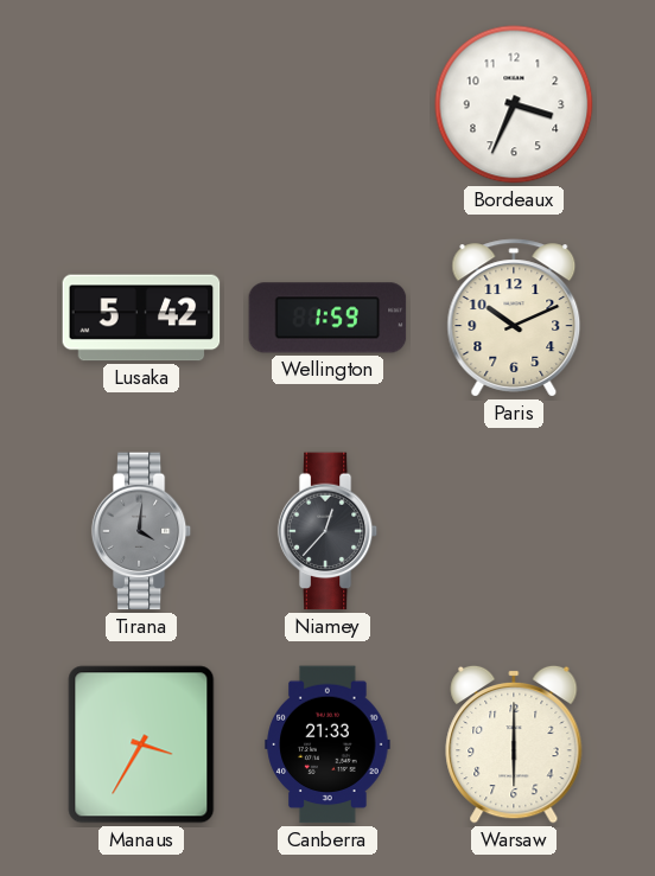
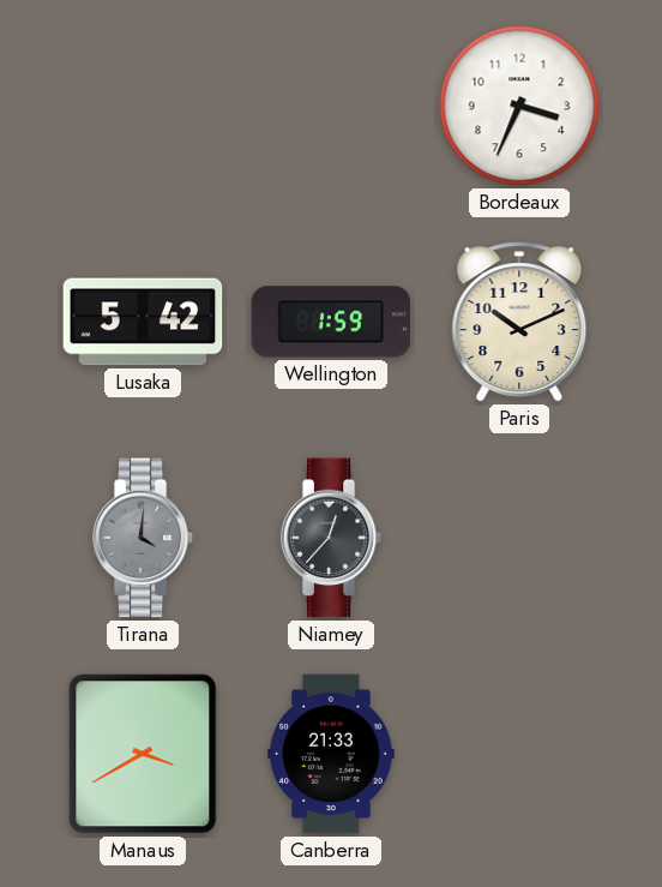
Manaus: 3:35 -> 3:40
Warsaw: 6:00 -> none
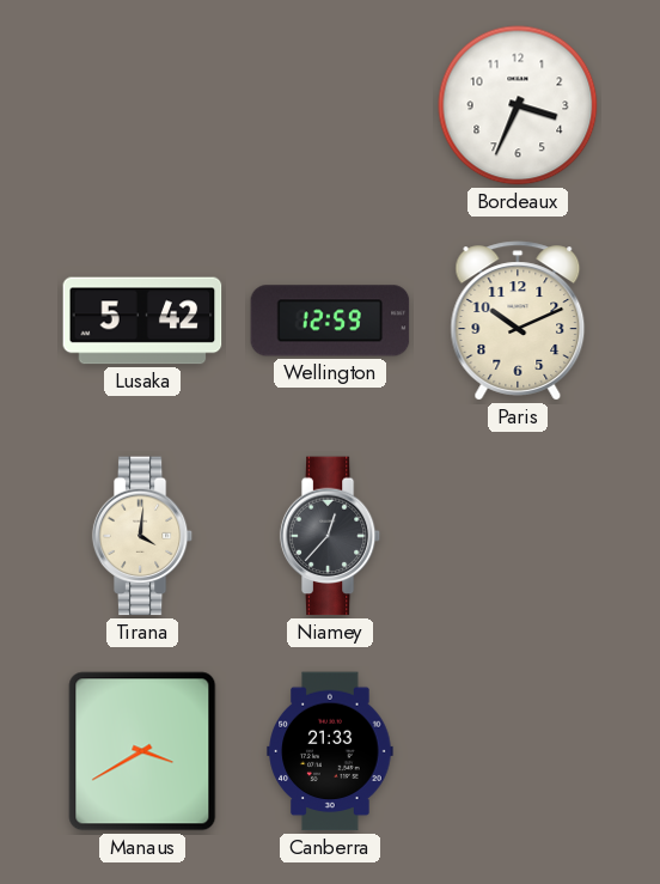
Wellington: 1:59 -> 12:59
Tirana dial: grey -> cream
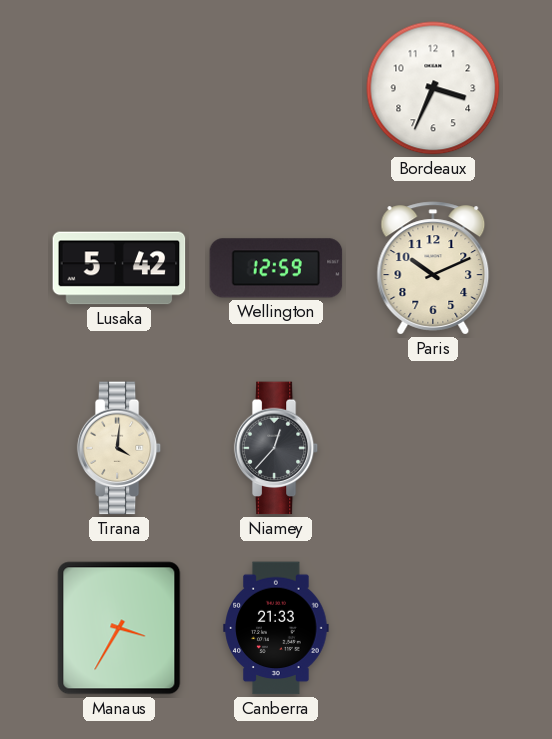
Manaus: 3:40 -> 3:35
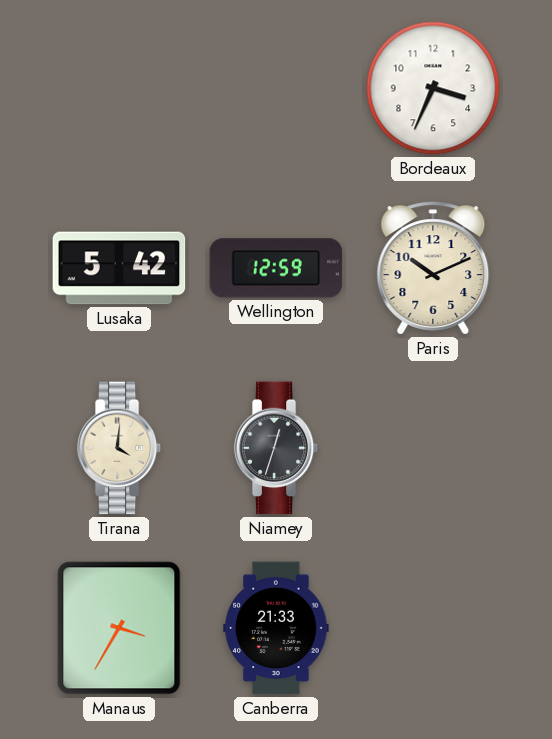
Niamey: 12:37 -> 12:33
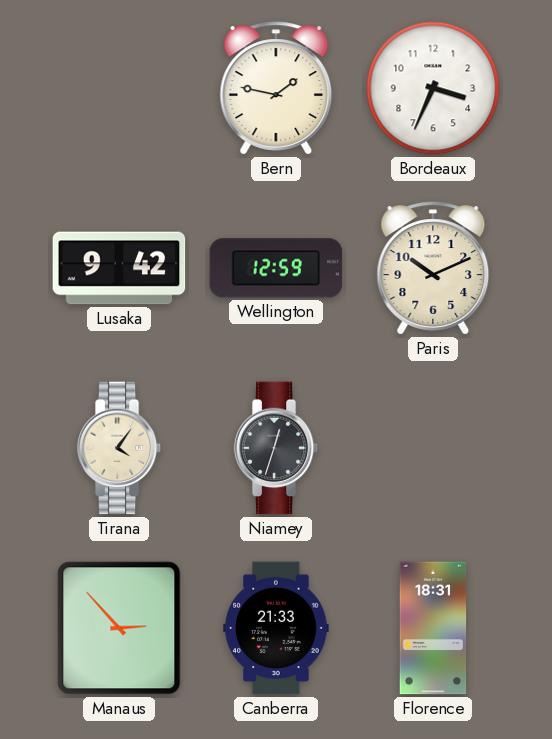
Bern: none -> 1:47
Lusaka: 5:42 -> 9:42
Tirana: 4:01 -> 4:06
Manaus: 3:35 -> 2:53
Florence: none -> 18:31
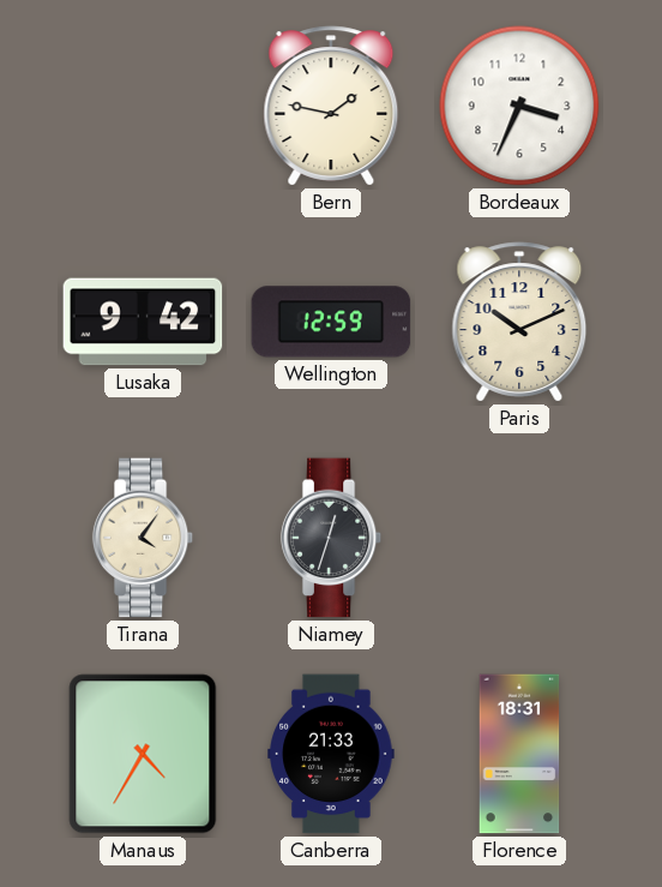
Manaus: 2:53 -> 4:35
